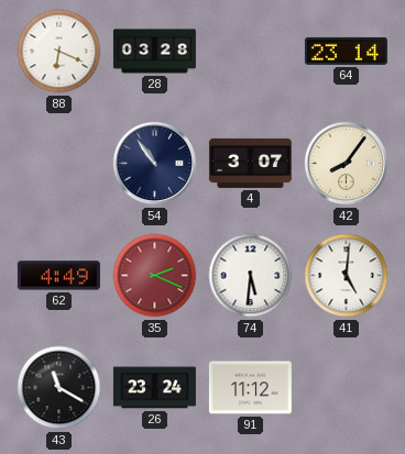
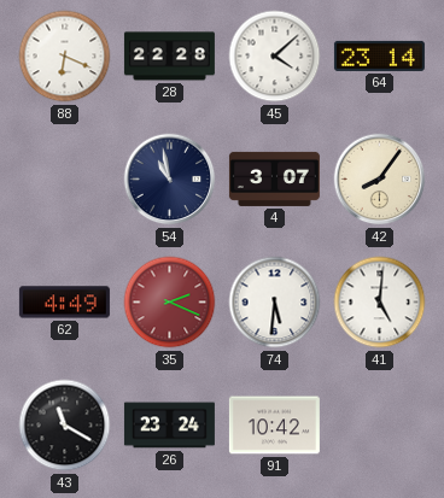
28: 03:28 -> 22:28
45: none -> 4:08
54: 10:54 -> 10:58
91: 11:12 -> 10:42
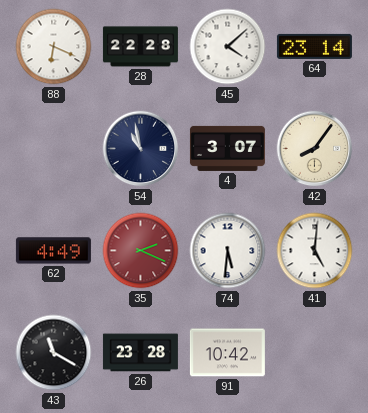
26: 23:24 -> 23:28
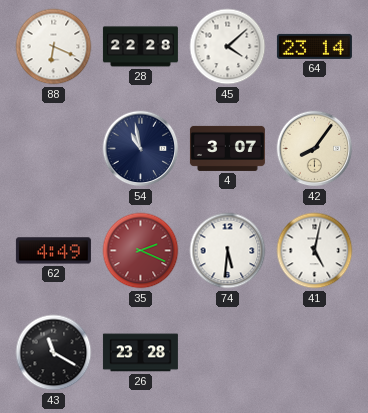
41: 5:01 -> 5:02
91: 10:42 -> none
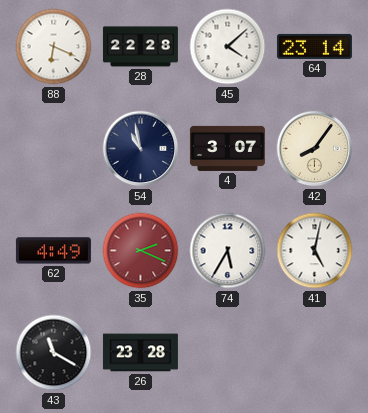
74: 5:31 -> 5:35
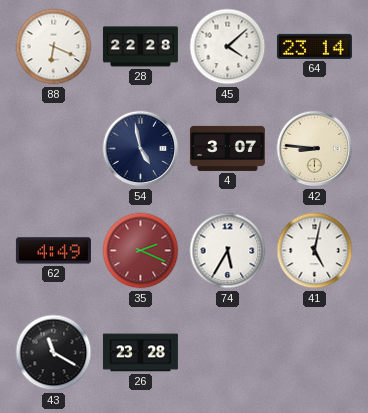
54: 10:58 -> 4:58
42: 8:06 -> 8:46
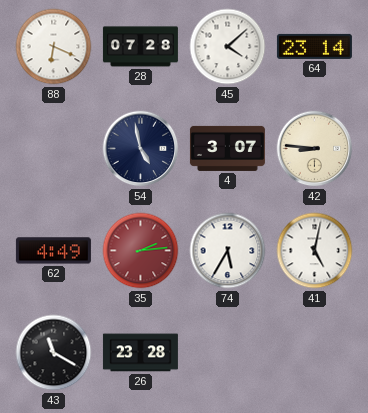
28: 22:28 -> 07:28
35: 2:19 -> 2:14
